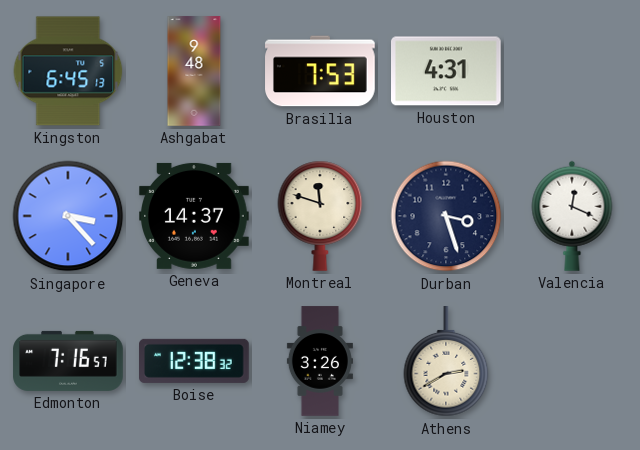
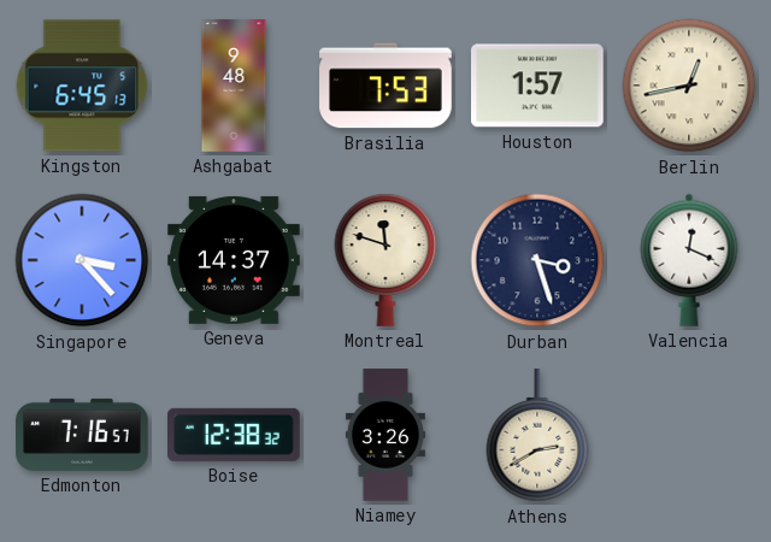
Houston: 4:31 -> 1:57
Berlin: none -> 12:43
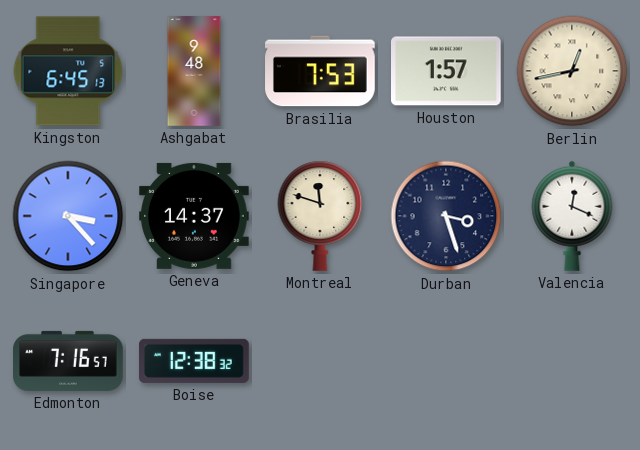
Niamey: 3:26 -> none
Athens: 2:40 -> none
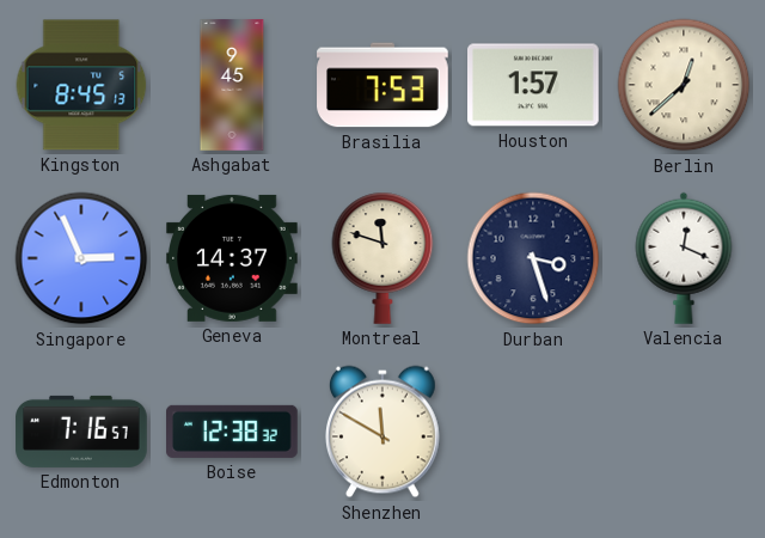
Kingston: 6:45 -> 8:45
Ashgabat: 9:48 -> 9:45
Berlin: 12:43 -> 12:38
Singapore: 3:23 -> 2:56
Shenzhen: none -> 11:50
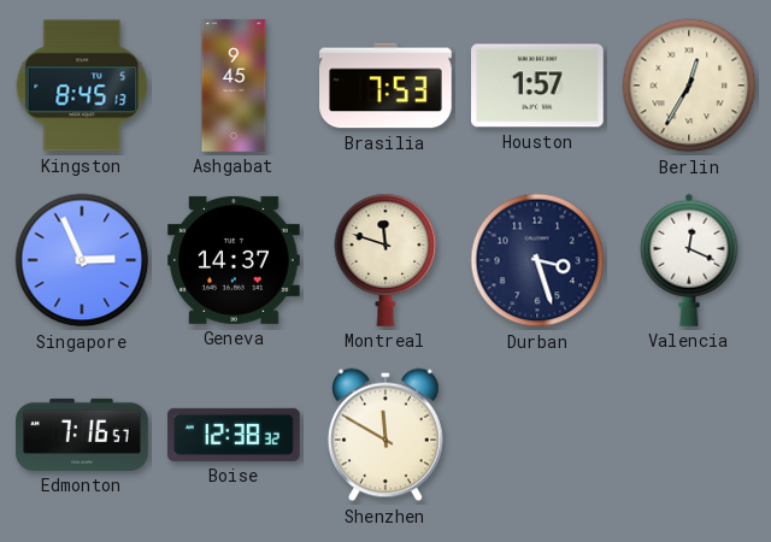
Berlin: 12:38 -> 12:35
